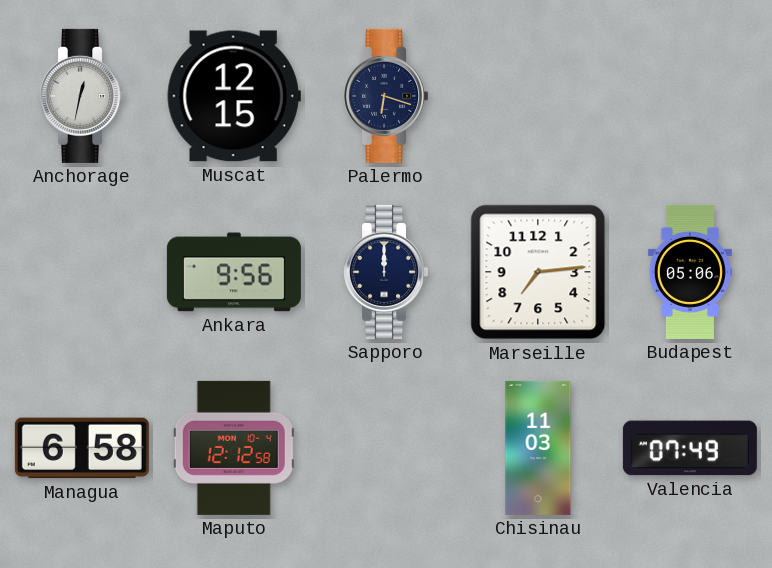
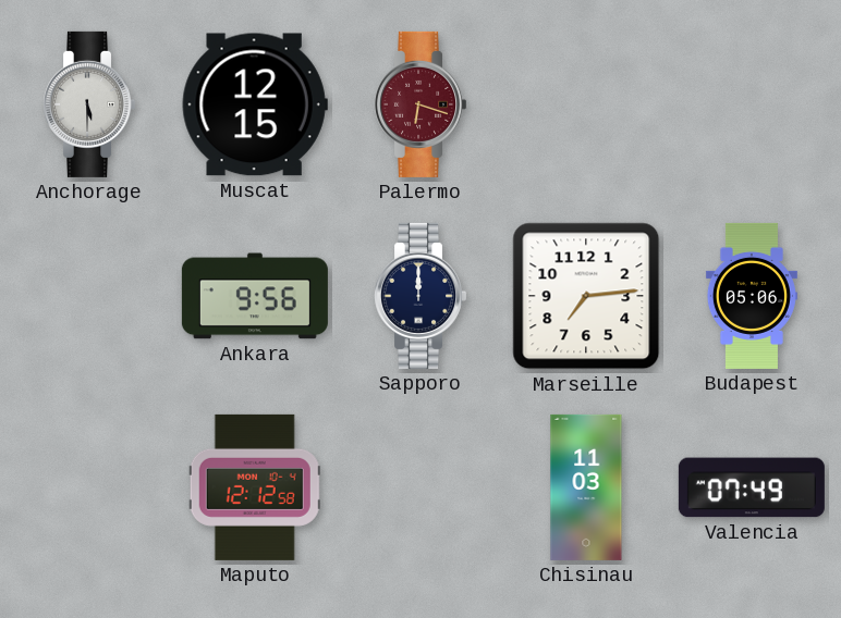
Anchorage: 12:32 -> 5:30
Palermo dial: navy -> burgundy
Managua: 6:58 -> none
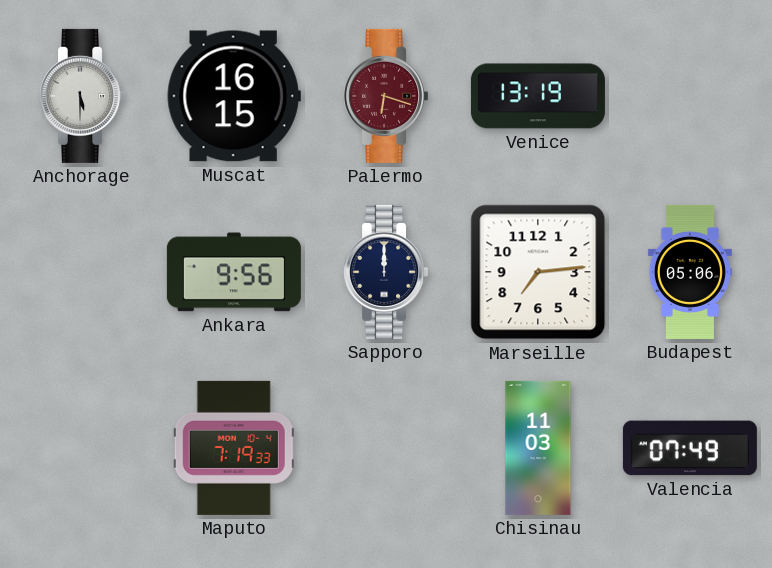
Muscat: 12:15 -> 16:15
Venice: none -> 13:19
Maputo: 12:12 -> 7:19
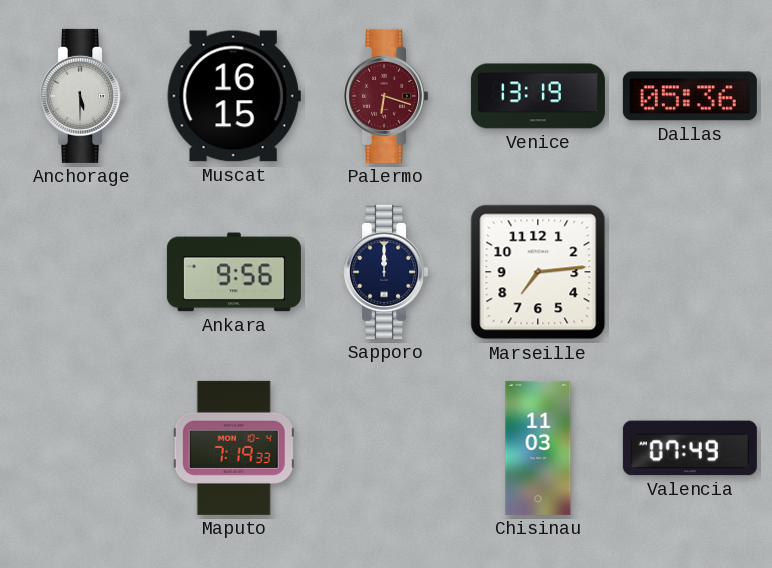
Dallas: none -> 05:36
Budapest: 05:06 -> none
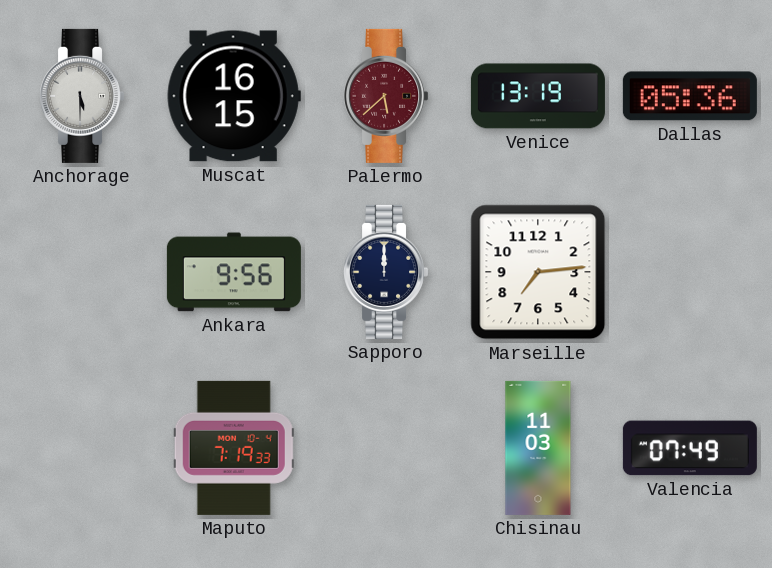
Palermo: 6:18 -> 5:38
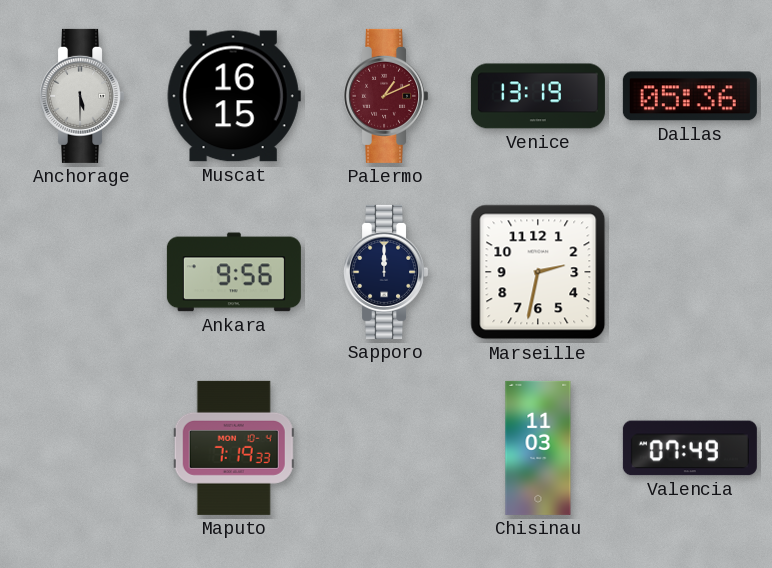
Palermo: 5:38 -> 1:11
Marseille: 7:14 -> 2:32
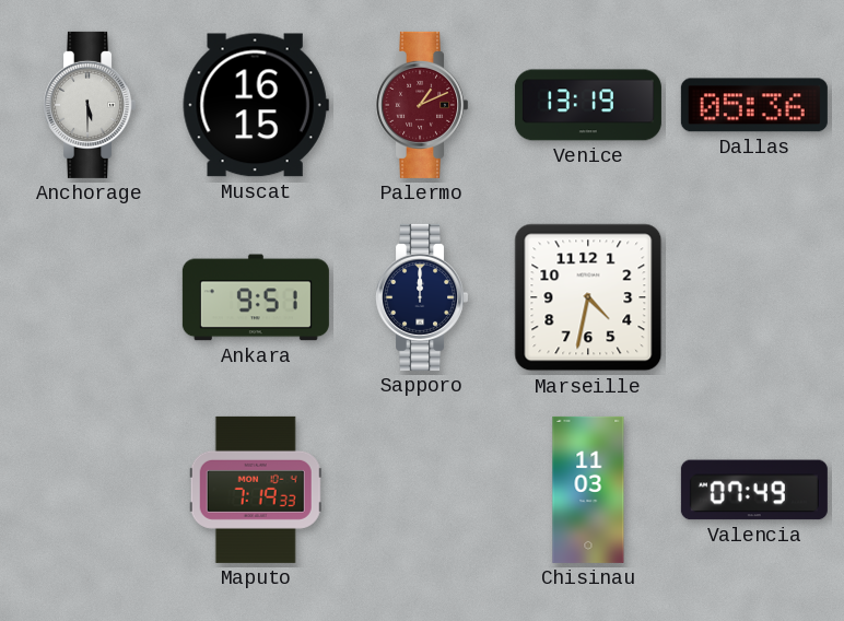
Ankara: 9:56 -> 9:51
Marseille: 2:32 -> 4:32
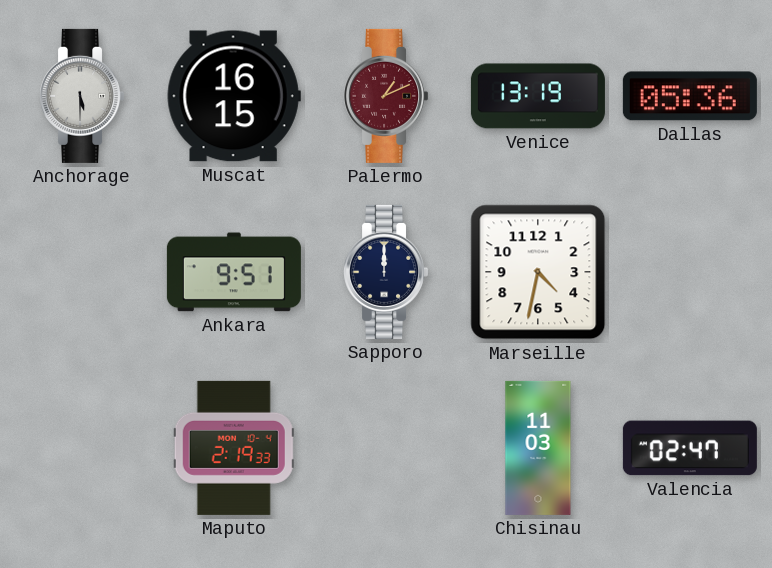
Maputo: 7:19 -> 2:19
Valencia: 07:49 -> 02:47
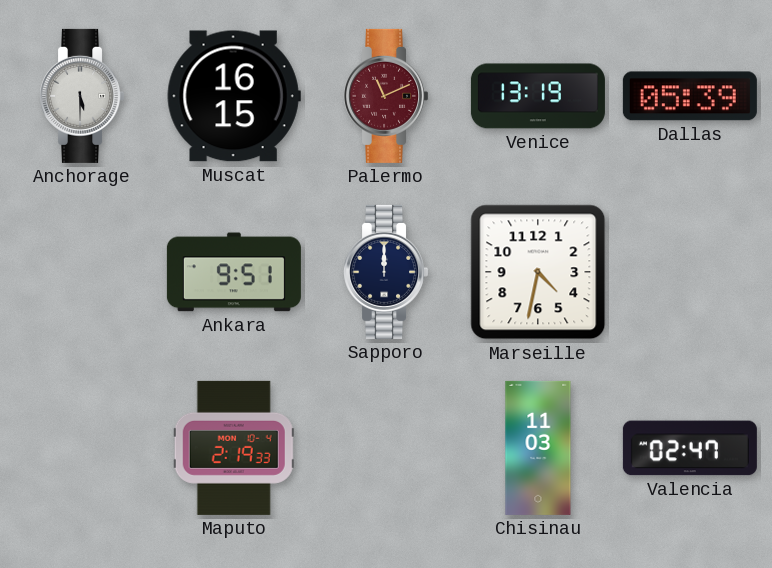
Palermo: 1:11 -> 11:11
Dallas: 05:36 -> 05:39
